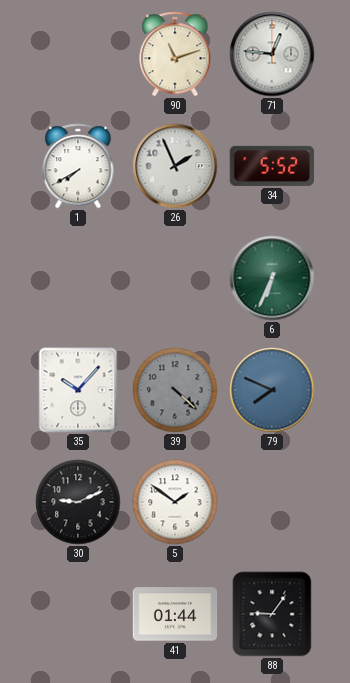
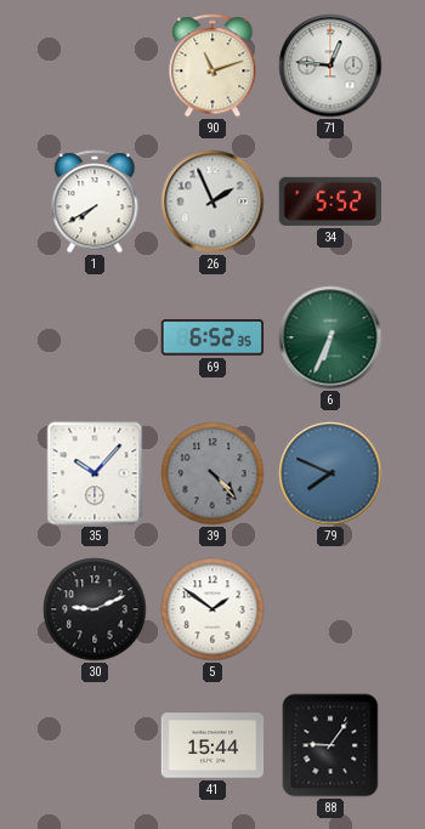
69: none -> 6:52
39: 4:22 -> 4:23
41: 01:44 -> 15:44
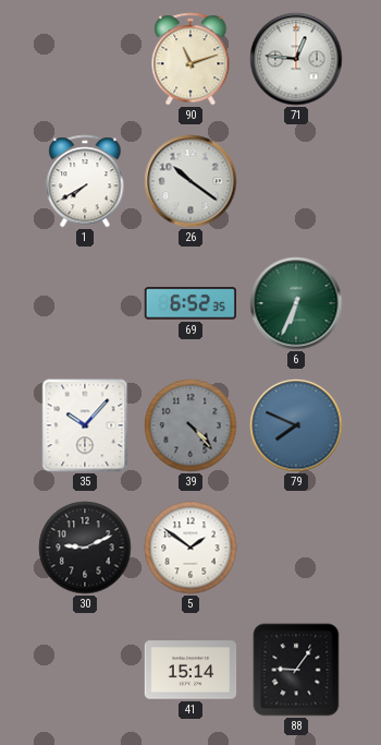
26: 1:56 -> 10:21
34: 5:52 -> none
41: 15:44 -> 15:14
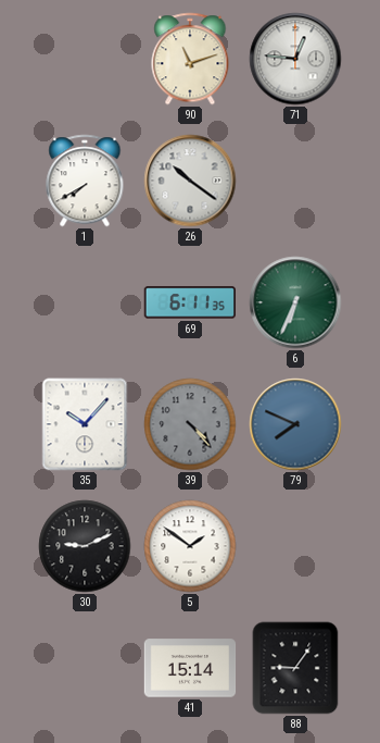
69: 6:52 -> 6:11
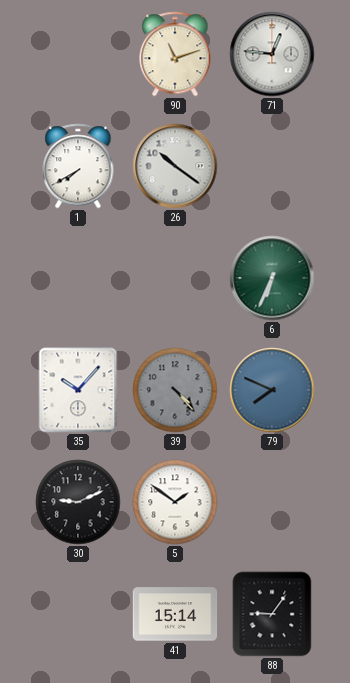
69: 6:11 -> none
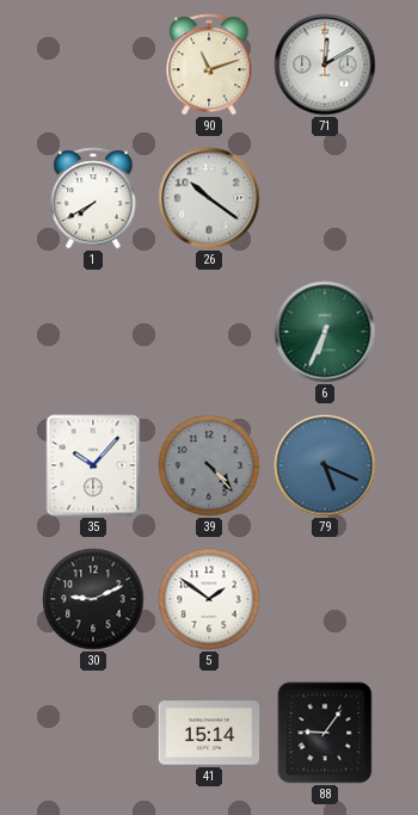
71: 12:46 -> 12:10
79: 7:49 -> 5:19
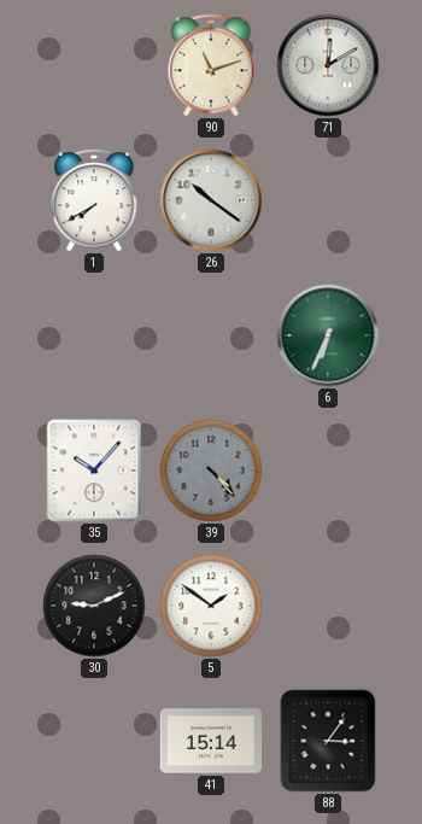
79: 5:19 -> none
88: 9:06 -> 3:06
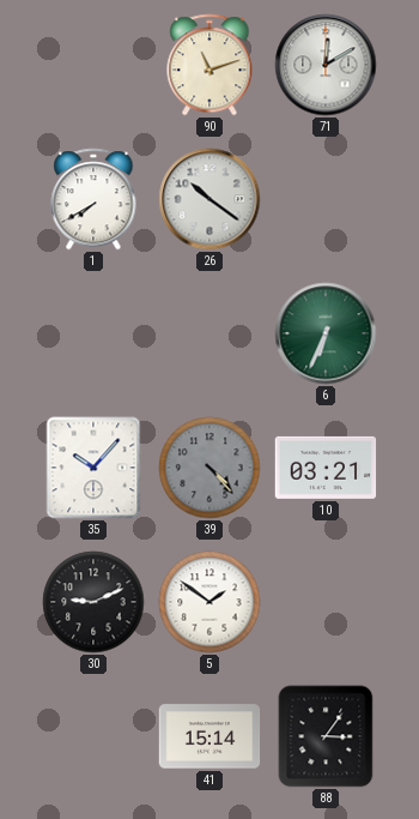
10: none -> 03:21
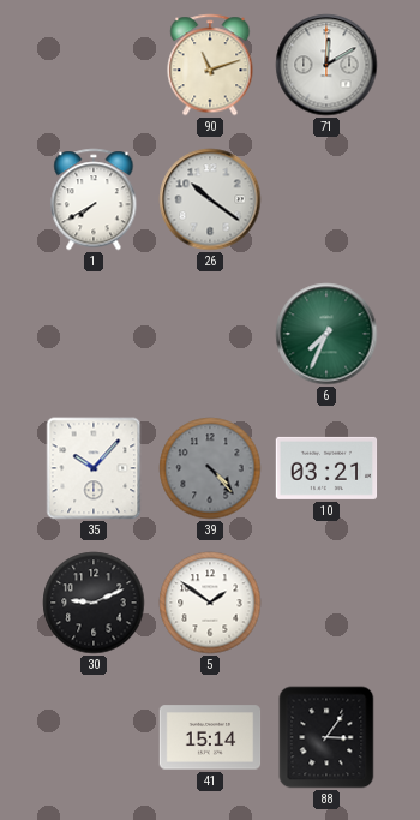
6: 6:34 -> 7:34
